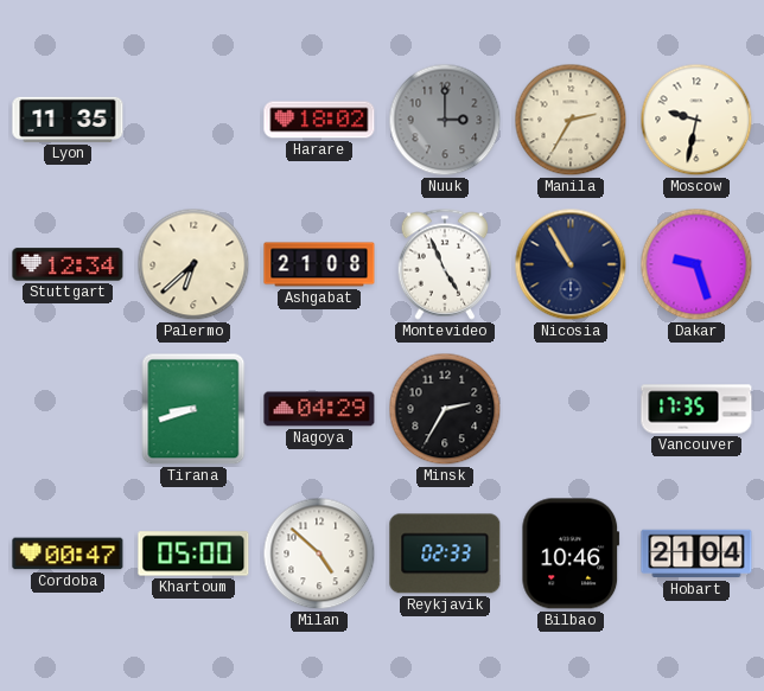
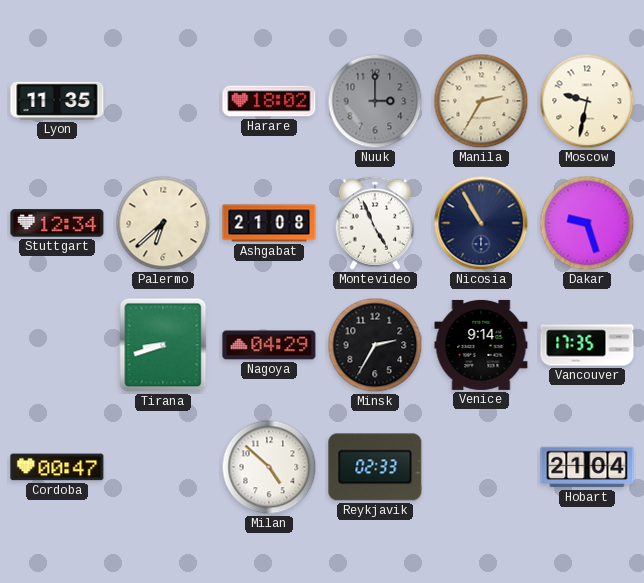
Venice: none -> 9:14
Khartoum: 05:00 -> none
Bilbao: 10:46 -> none
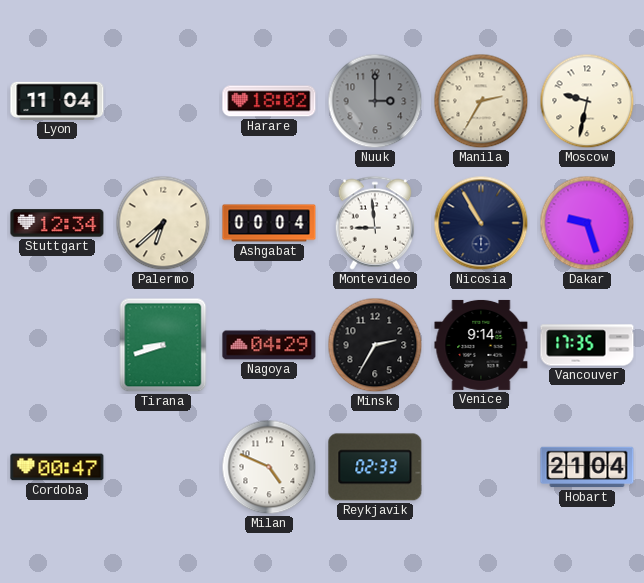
Lyon: 11:35 -> 11:04
Ashgabat: 21:08 -> 00:04
Montevideo: 4:56 -> 8:59
Milan: 4:52 -> 4:49
